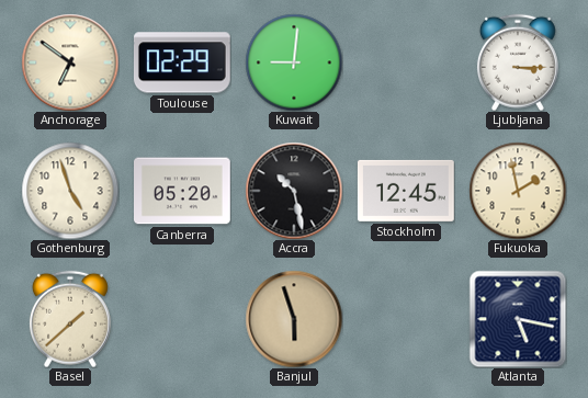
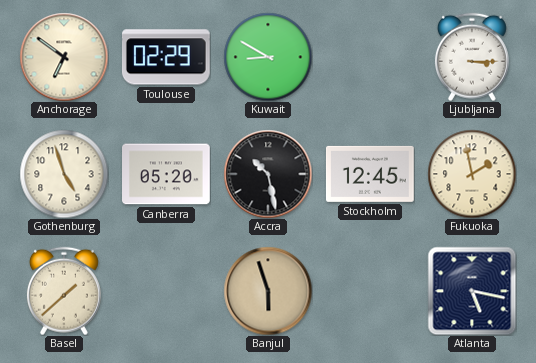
Kuwait: 9:01 -> 8:50
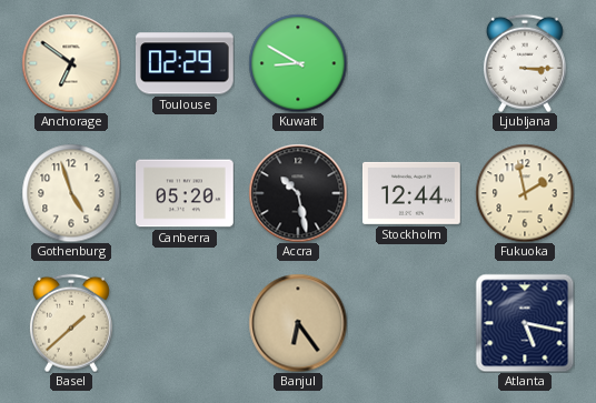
Stockholm: 12:45 -> 12:44
Banjul: 5:57 -> 6:24
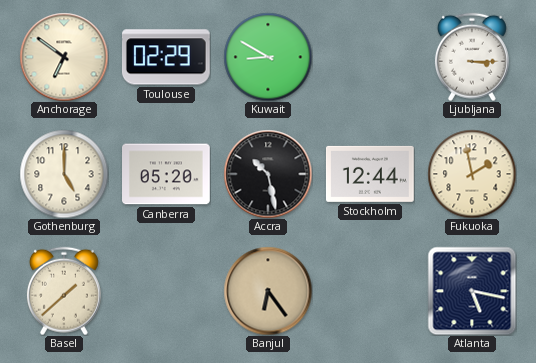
Gothenburg: 4:57 -> 5:00
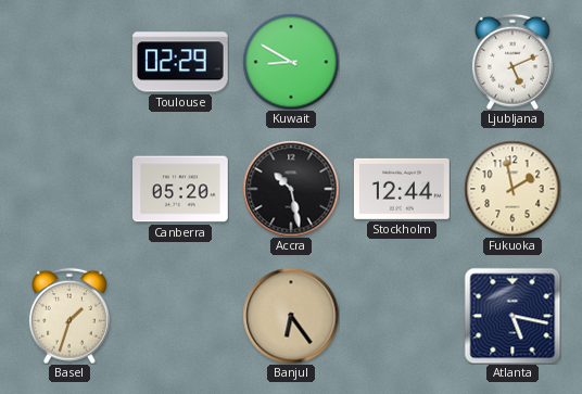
Anchorage: 6:51 -> none
Ljubljana: 3:15 -> 5:11
Gothenburg: 5:00 -> none
Basel: 1:38 -> 1:33
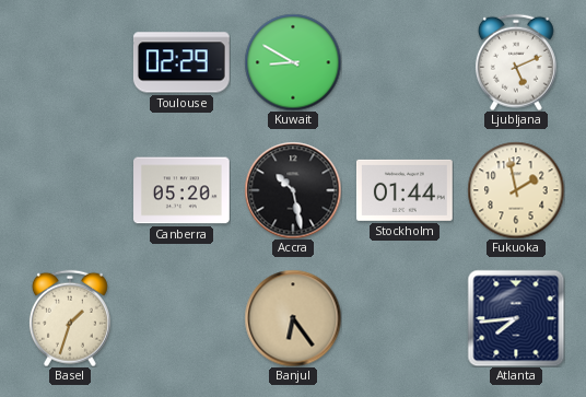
Stockholm: 12:44 -> 01:44
Atlanta: 5:17 -> 7:44
